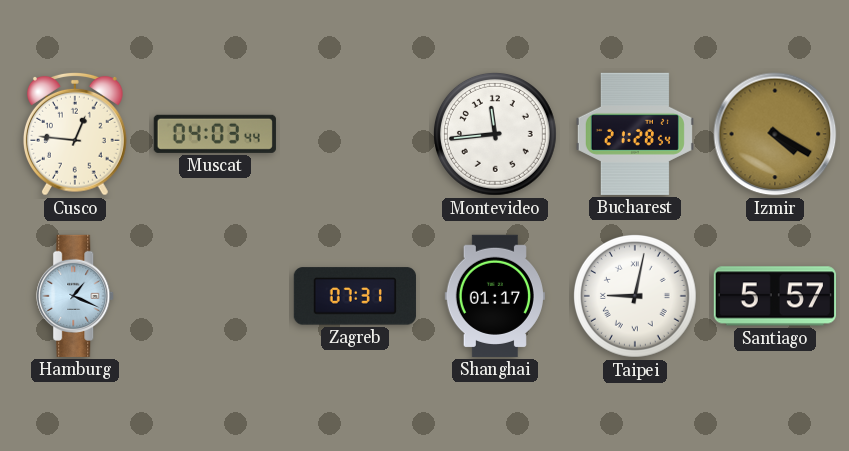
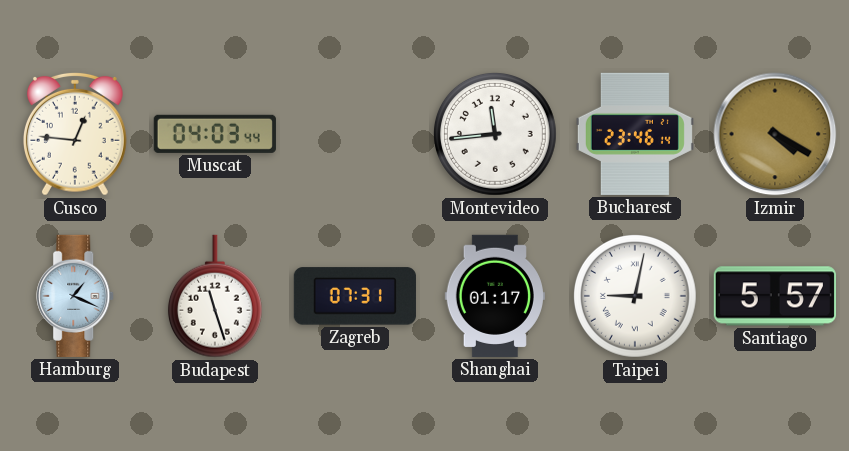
Bucharest: 21:28 -> 23:46
Budapest: none -> 11:27
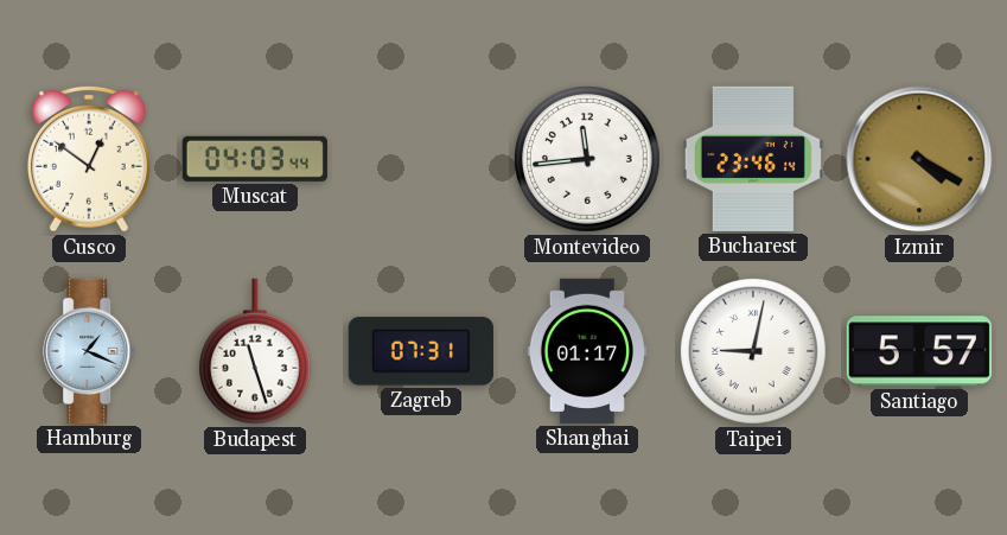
Cusco: 12:46 -> 12:51
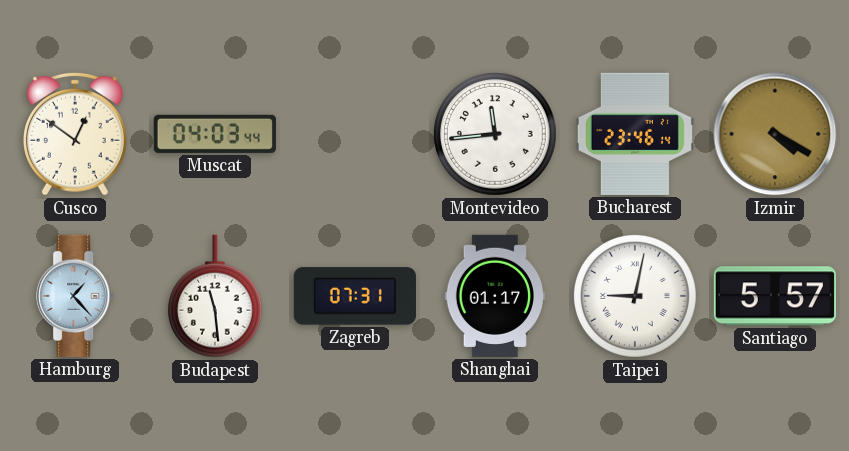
Hamburg: 1:19 -> 1:23
Budapest: 11:27 -> 11:29
